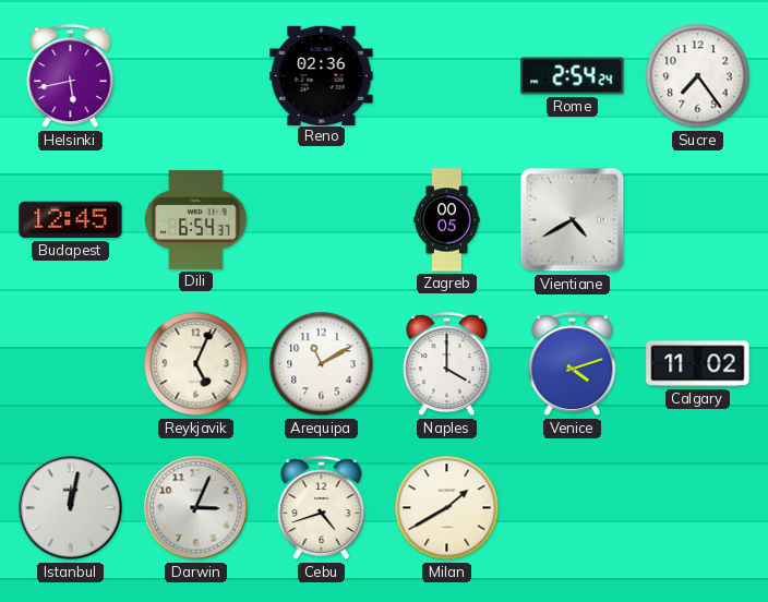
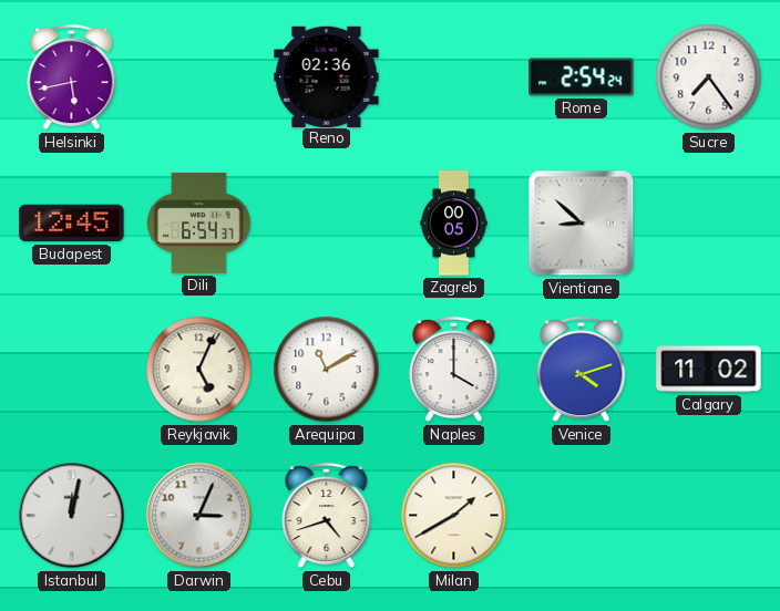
Vientiane: 4:40 -> 8:52
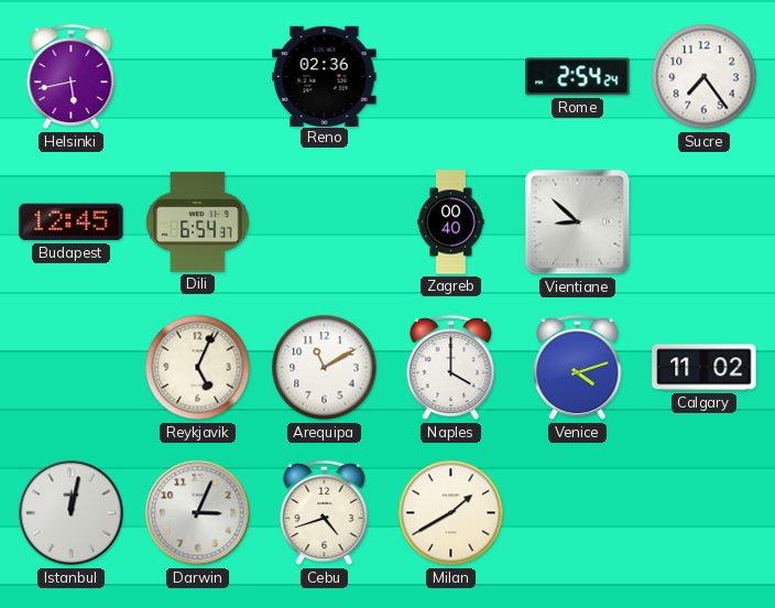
Zagreb: 00:05 -> 00:40
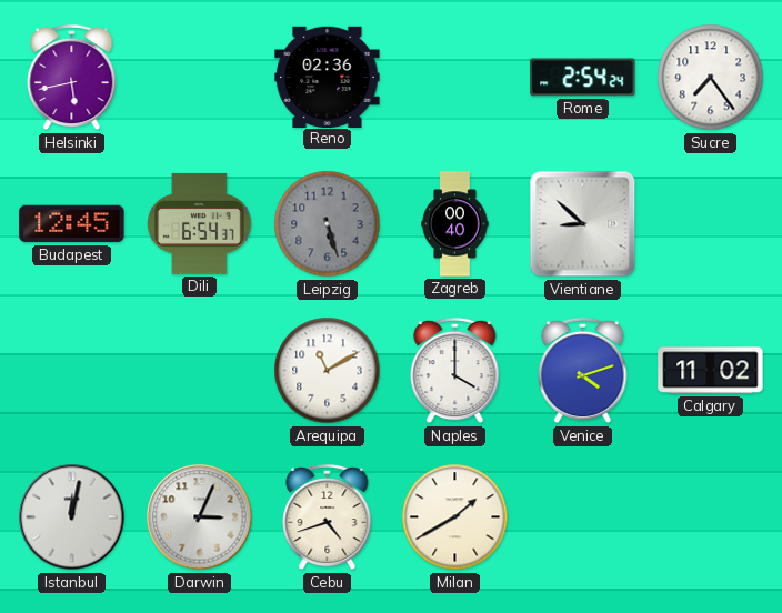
Leipzig: none -> 5:27
Reykjavik: 5:04 -> none
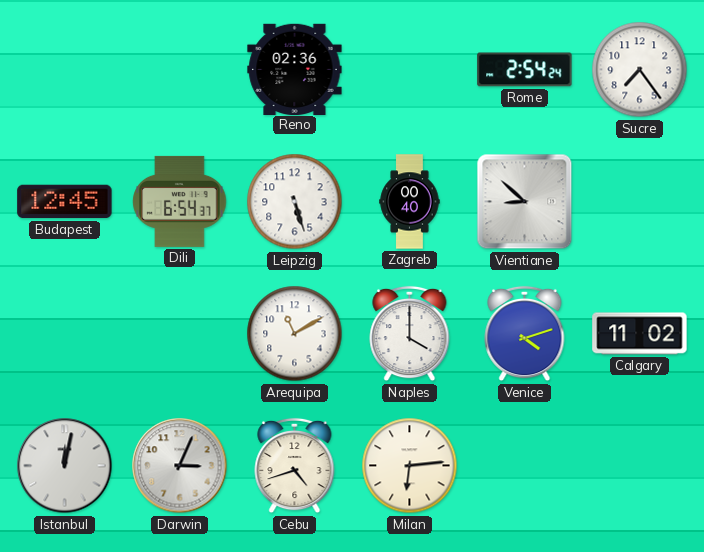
Helsinki: 5:43 -> none
Leipzig dial: grey -> white
Milan: 1:40 -> 6:14
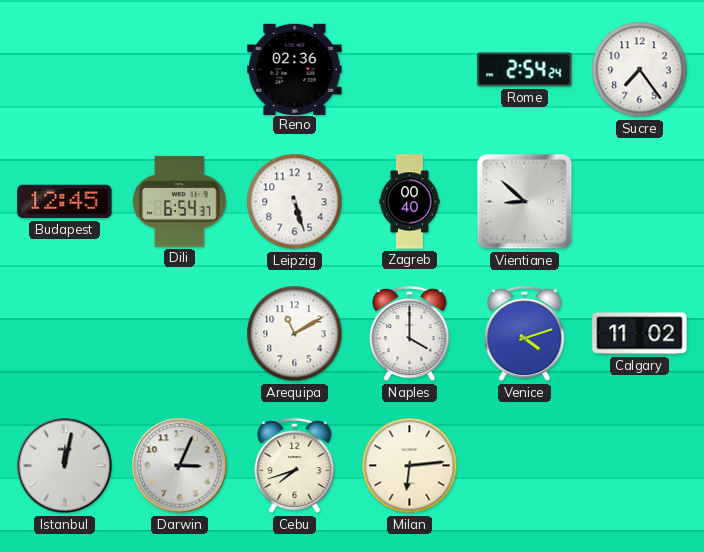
Cebu: 4:42 -> 7:42
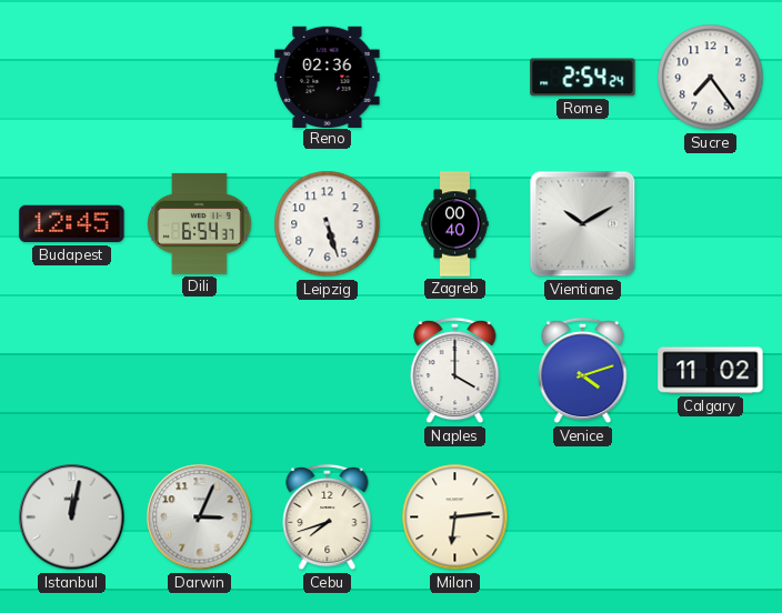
Vientiane: 8:52 -> 10:10
Arequipa: 11:10 -> none
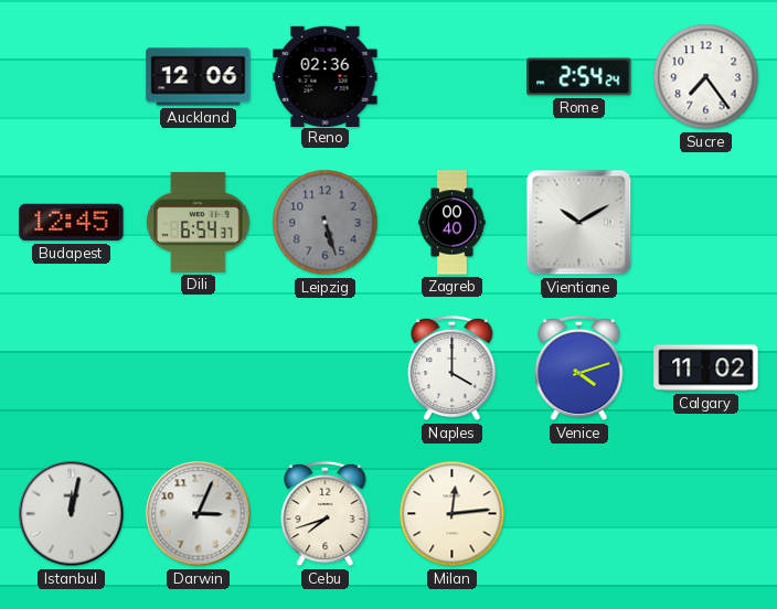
Auckland: none -> 12:06
Leipzig dial: white -> grey
Milan: 6:14 -> 12:14
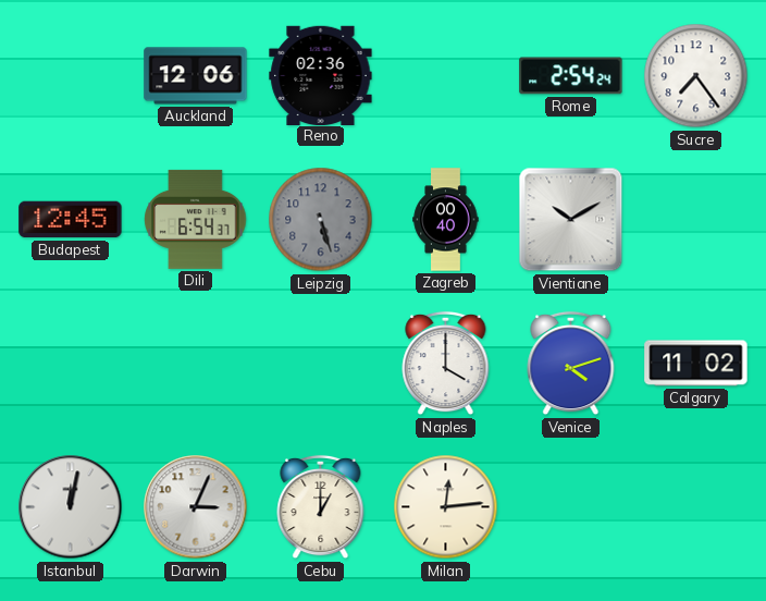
Cebu: 7:42 -> 1:00
